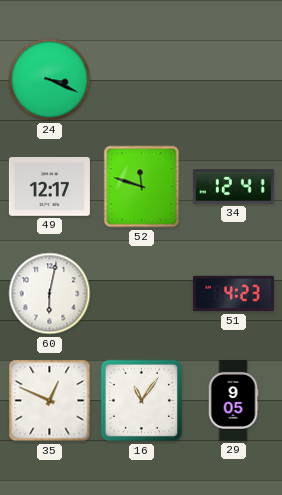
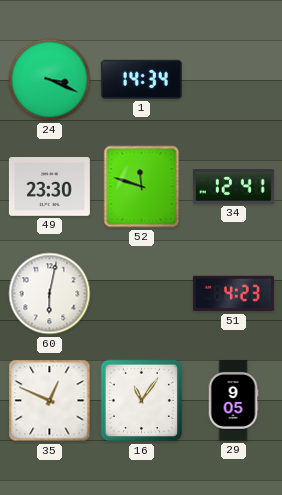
1: none -> 14:34
49: 12:17 -> 23:30
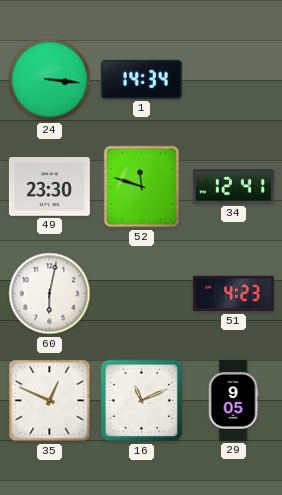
24: 3:19 -> 3:16
16: 11:06 -> 11:11
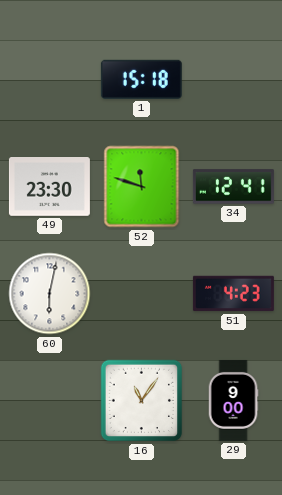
24: 3:16 -> none
1: 14:34 -> 15:18
35: 12:49 -> none
16: 11:11 -> 11:06
29: 9:05 -> 9:00
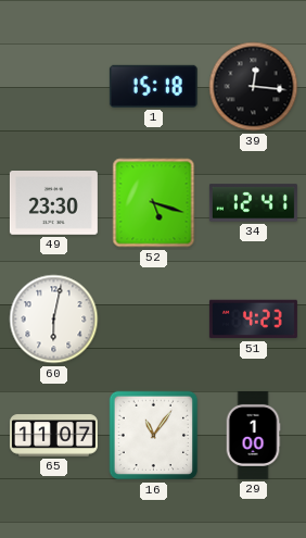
39: none -> 12:16
52: 11:48 -> 5:18
65: none -> 11:07
29: 9:00 -> 1:00
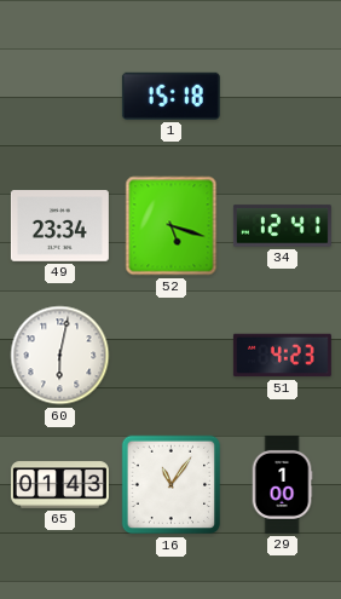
39: 12:16 -> none
49: 23:30 -> 23:34
65: 11:07 -> 01:43
